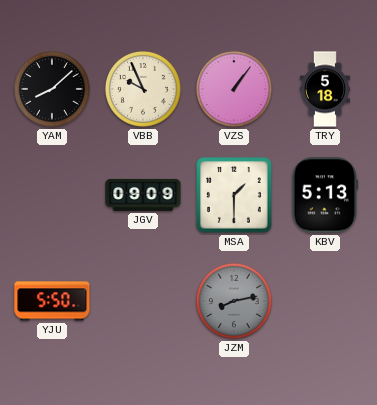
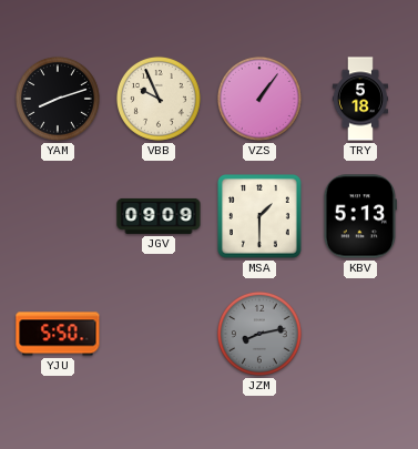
YAM: 8:08 -> 8:12
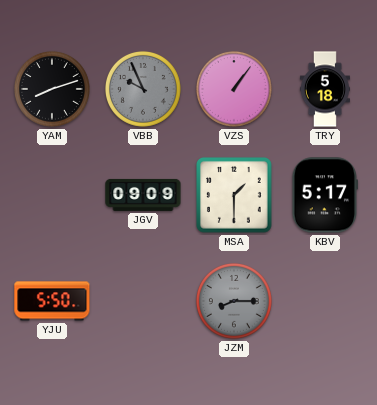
VBB dial: cream -> grey
KBV: 5:13 -> 5:17
JZM: 8:13 -> 8:15
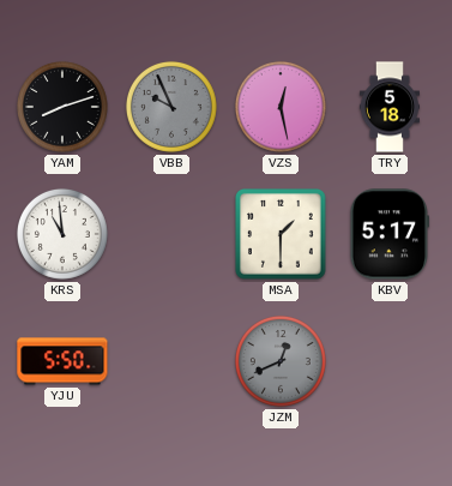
VZS: 1:06 -> 12:28
KRS: none -> 10:59
JGV: 09:09 -> none
JZM: 8:15 -> 12:41
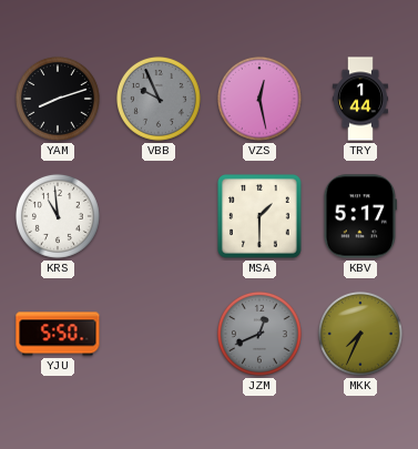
TRY: 5:18 -> 1:44
MKK: none -> 7:34
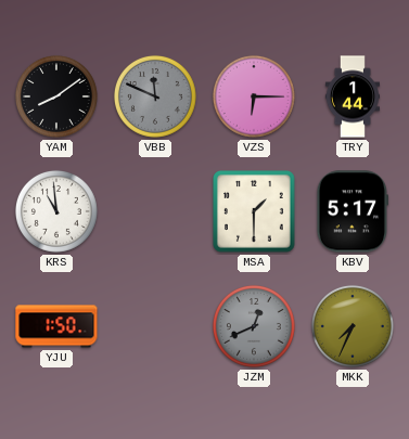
YAM: 8:12 -> 8:09
VBB: 9:56 -> 11:49
VZS: 12:28 -> 6:15
YJU: 5:50 -> 1:50
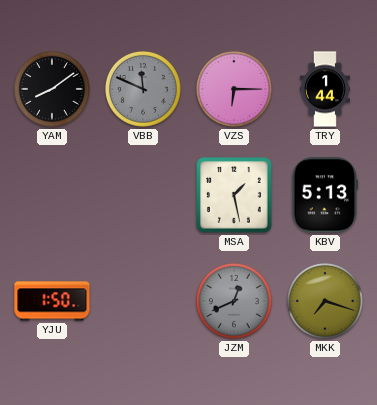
KRS: 10:59 -> none
MSA: 1:30 -> 1:28
KBV: 5:17 -> 5:13
MKK: 7:34 -> 7:18
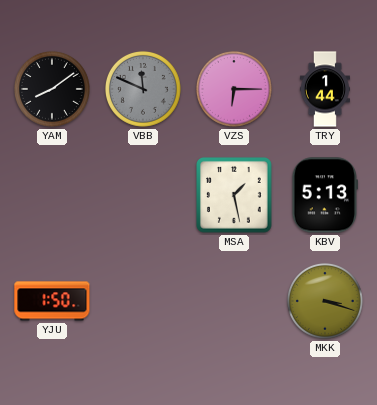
JZM: 12:41 -> none
MKK: 7:18 -> 3:18
